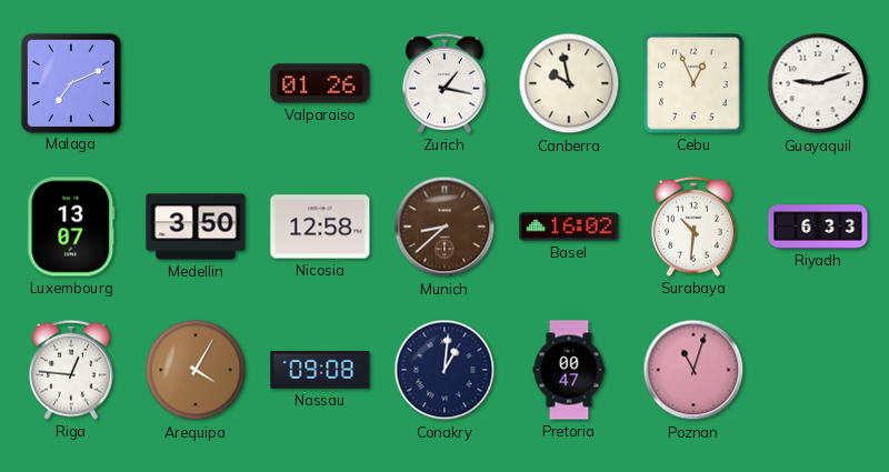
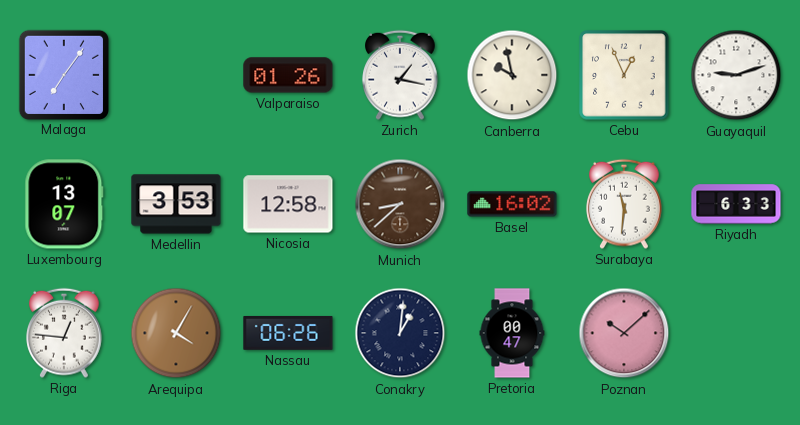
Malaga: 7:11 -> 7:06
Medellin: 3:50 -> 3:53
Surabaya: 10:31 -> 11:31
Nassau: 09:08 -> 06:26
Poznan: 11:03 -> 10:08
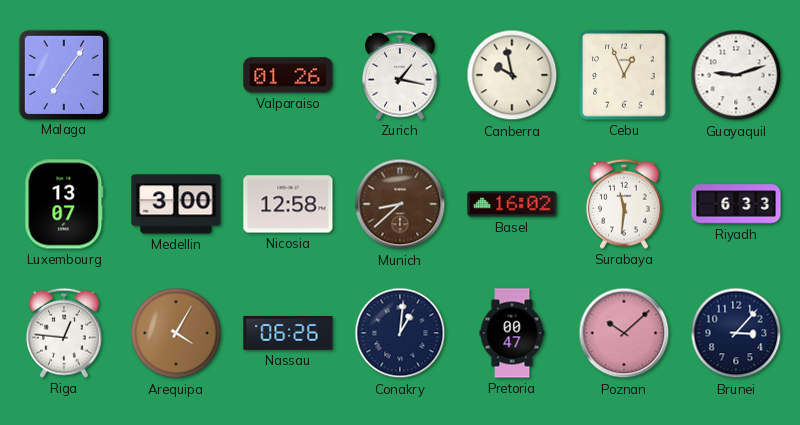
Medellin: 3:53 -> 3:00
Brunei: none -> 3:07
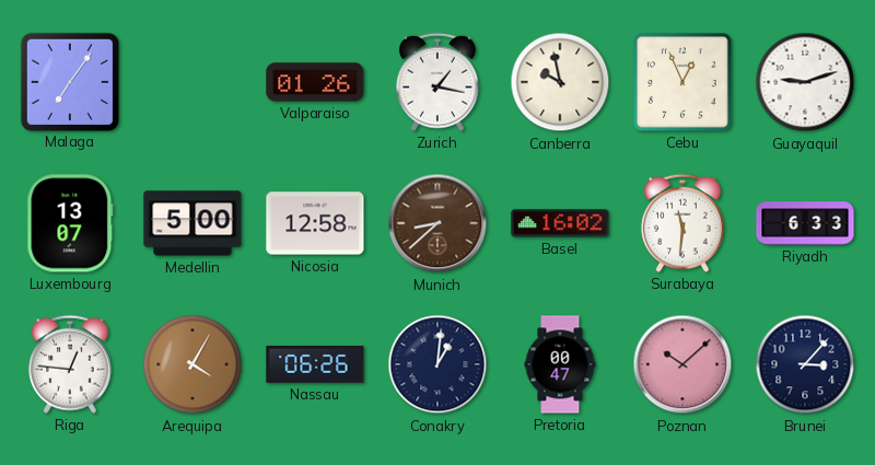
Medellin: 3:00 -> 5:00
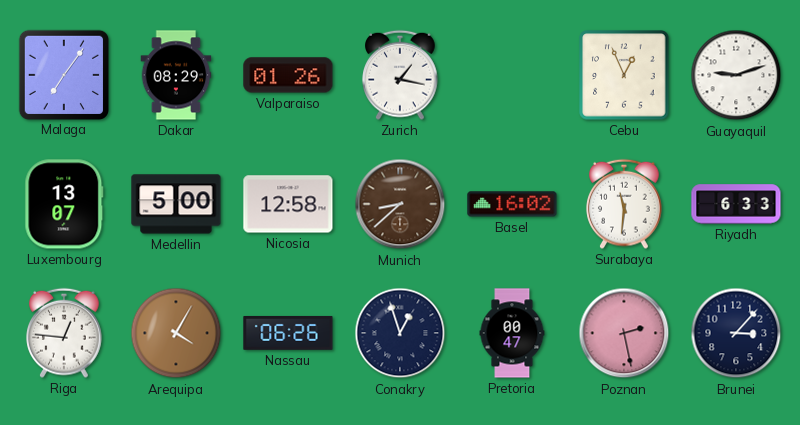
Dakar: none -> 08:29
Canberra: 9:58 -> none
Conakry: 1:01 -> 12:57
Poznan: 10:08 -> 2:28
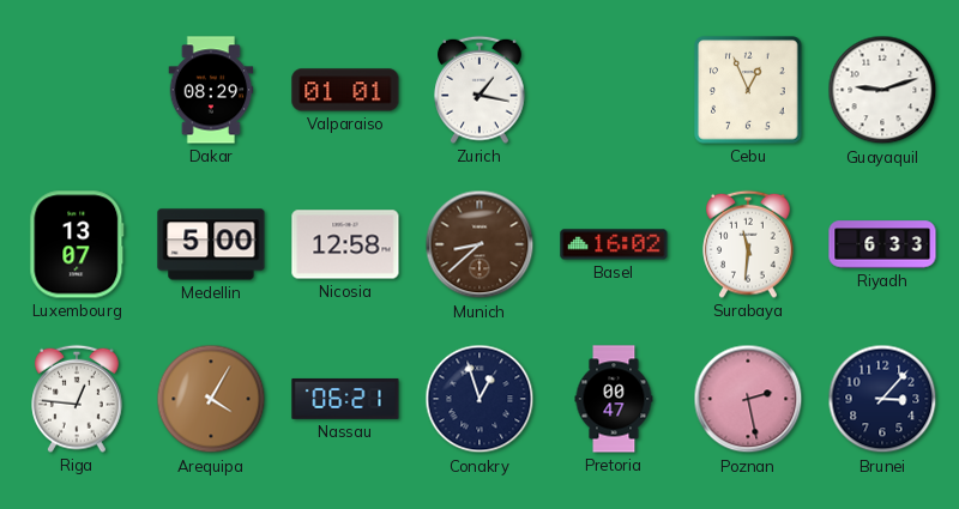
Malaga: 7:06 -> none
Valparaiso: 01:26 -> 01:01
Nassau: 06:26 -> 06:21
